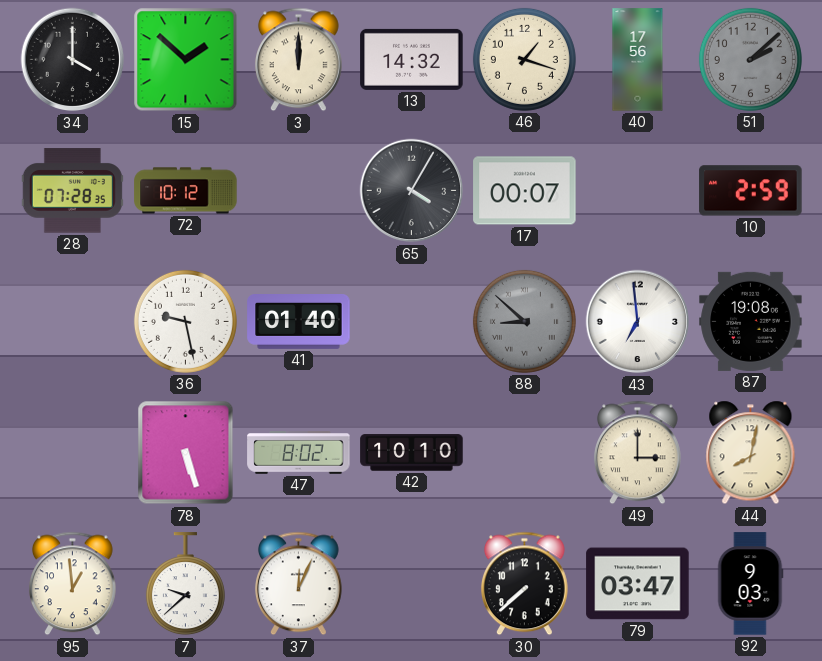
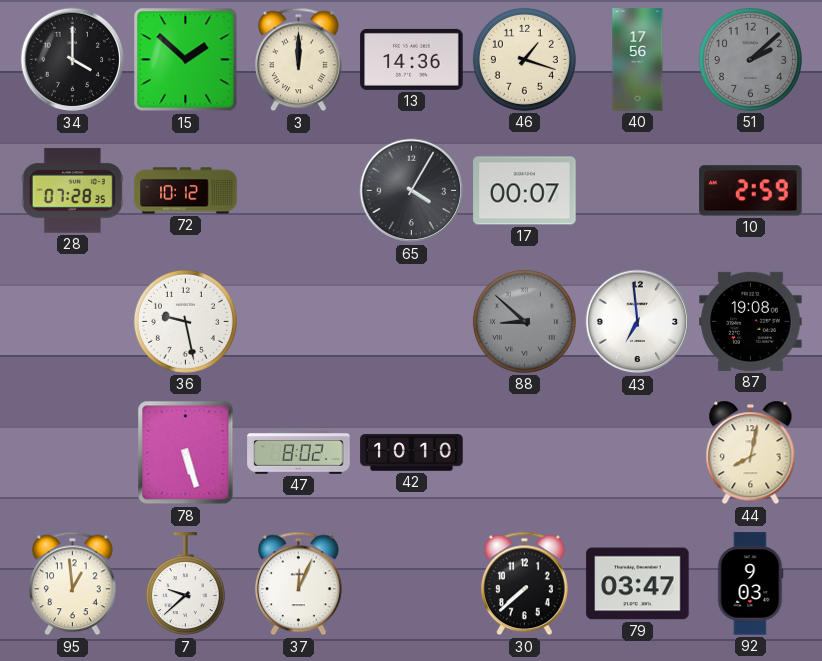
13: 14:32 -> 14:36
41: 01:40 -> none
49: 3:00 -> none
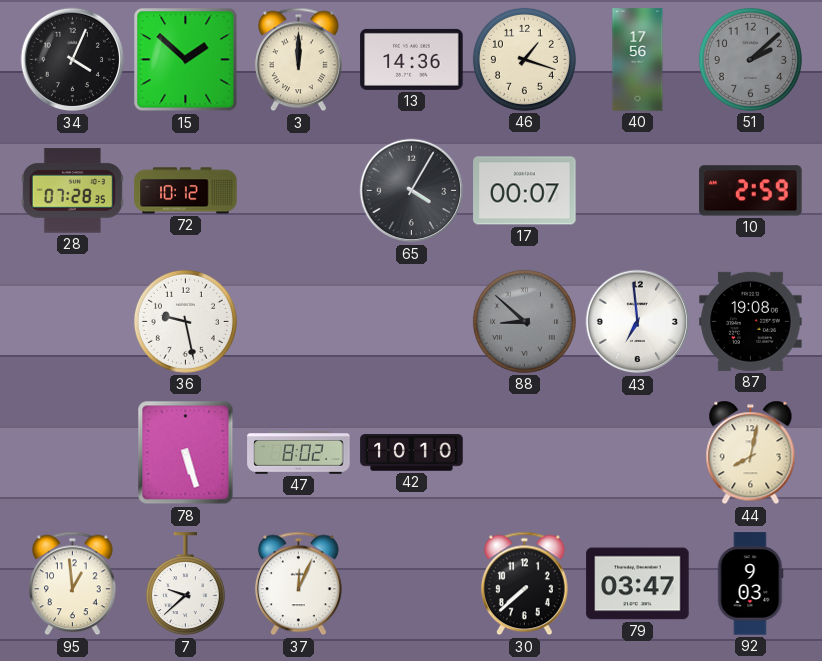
34: 4:00 -> 4:04
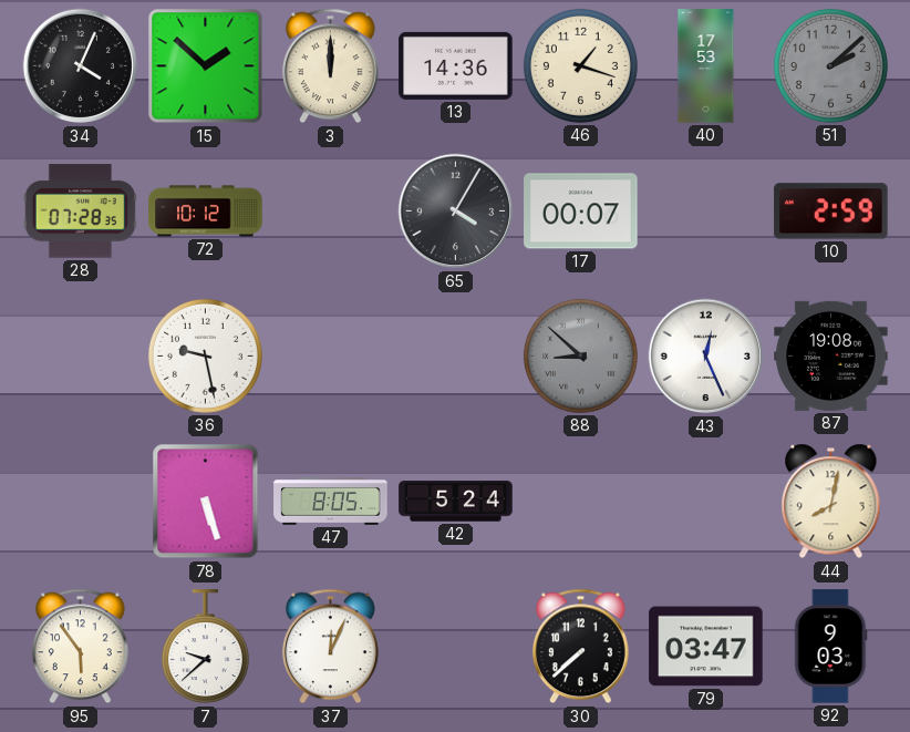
40: 17:56 -> 17:53
43: 6:59 -> 12:26
47: 8:02 -> 8:05
42: 10:10 -> 5:24
95: 12:59 -> 5:54
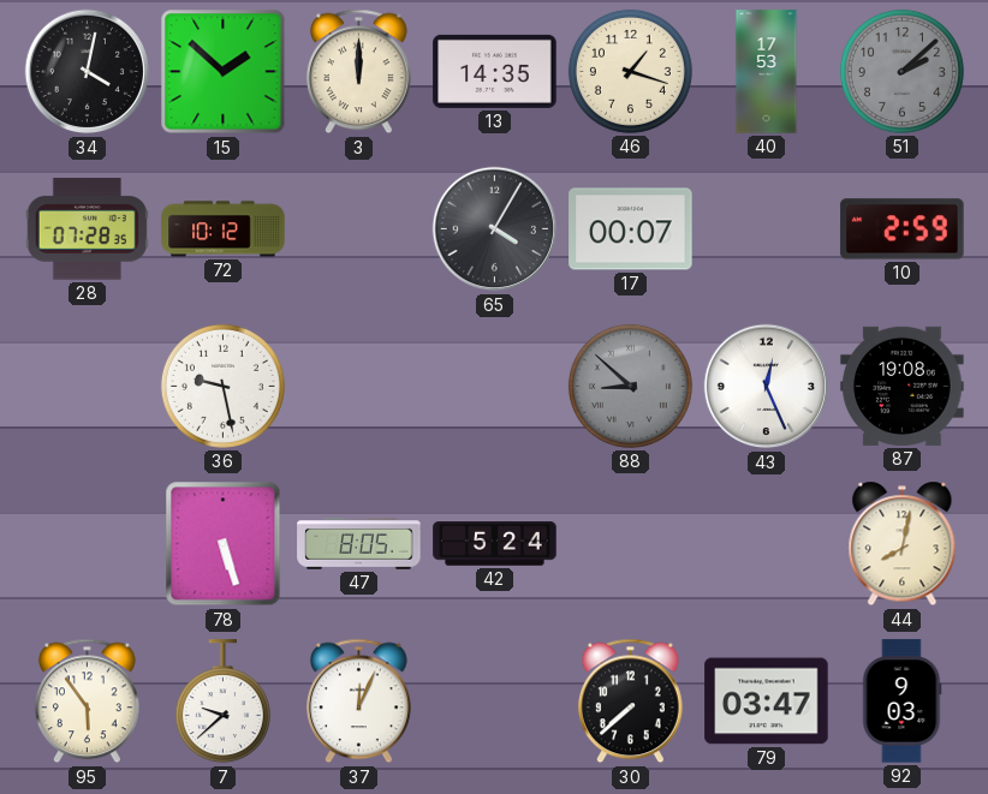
34: 4:04 -> 4:02
13: 14:36 -> 14:35
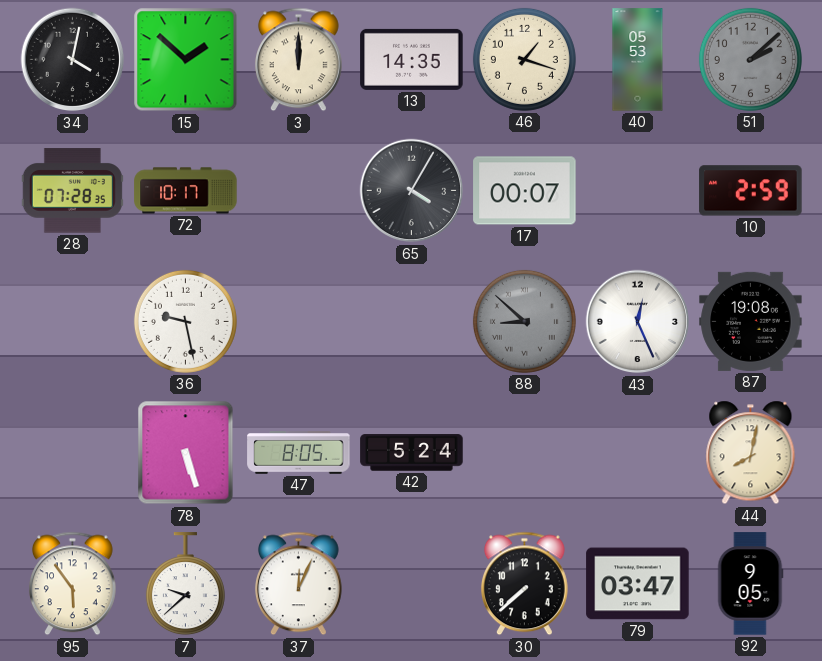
40: 17:53 -> 05:53
72: 10:12 -> 10:17
92: 9:03 -> 9:05
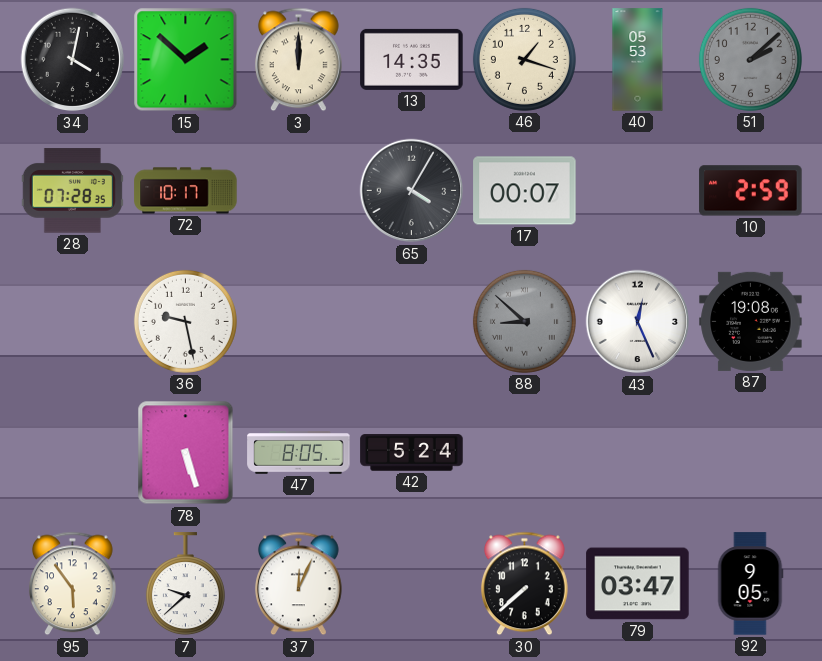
44: 8:02 -> none
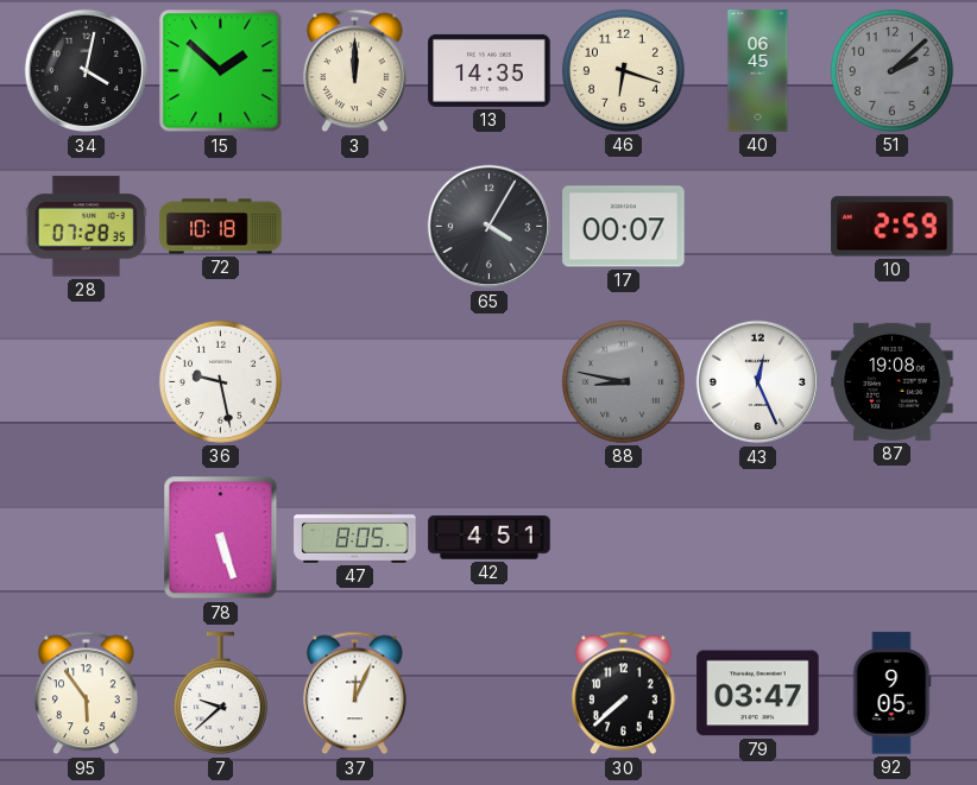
46: 1:18 -> 6:18
40: 05:53 -> 06:45
72: 10:17 -> 10:18
88: 8:52 -> 8:47
42: 5:24 -> 4:51
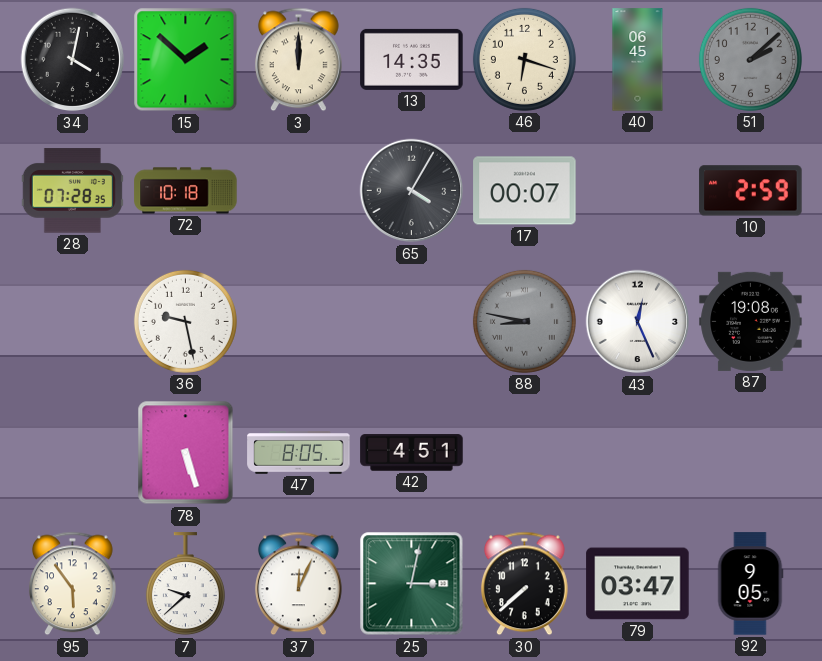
25: none -> 3:02
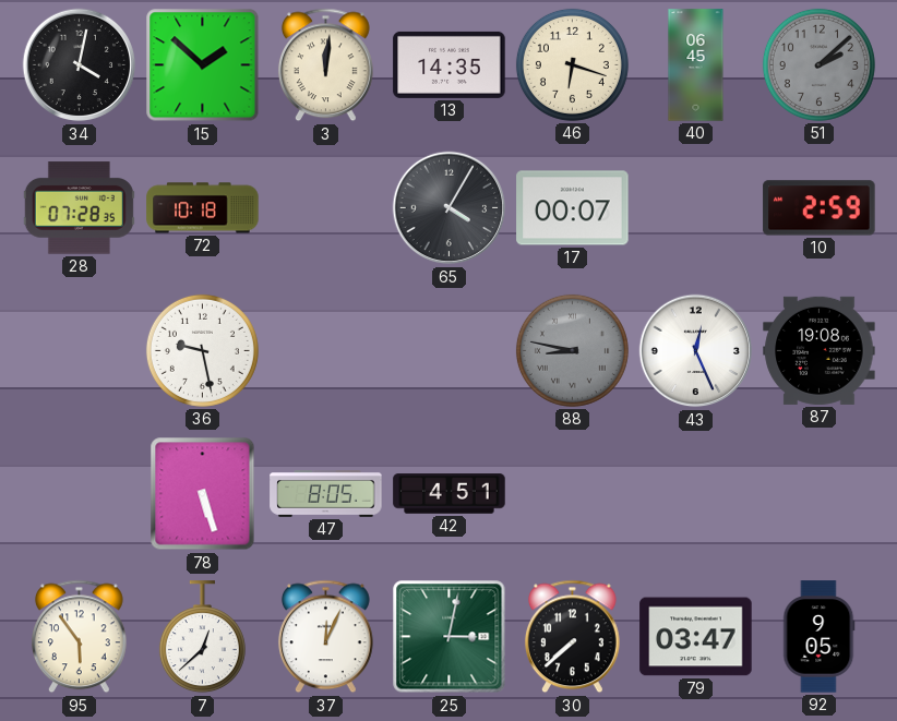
3: 12:00 -> 12:01
7: 9:38 -> 12:38
